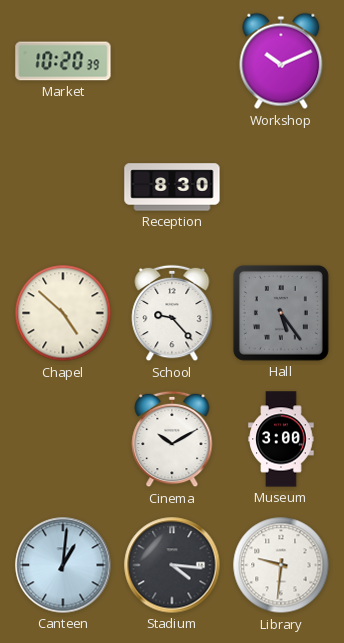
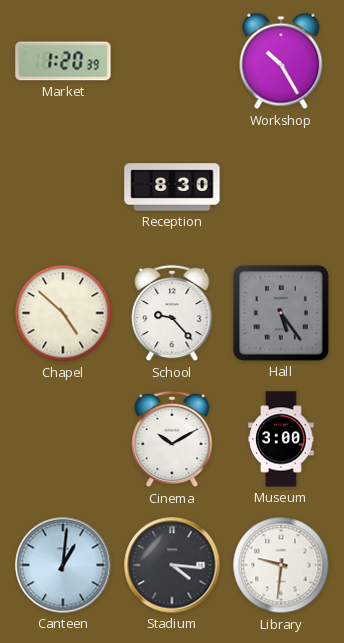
Market: 10:20 -> 1:20
Workshop: 10:11 -> 10:25
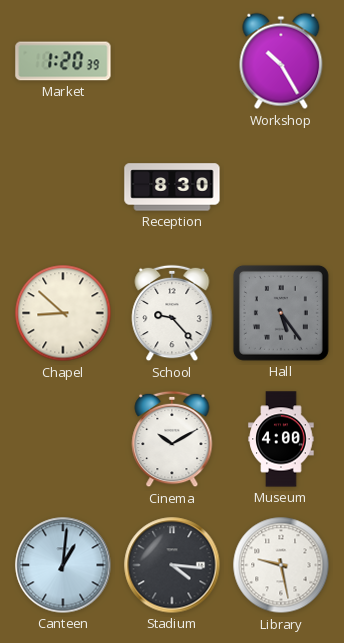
Chapel: 4:52 -> 8:52
Museum: 3:00 -> 4:00
Library: 9:31 -> 9:28
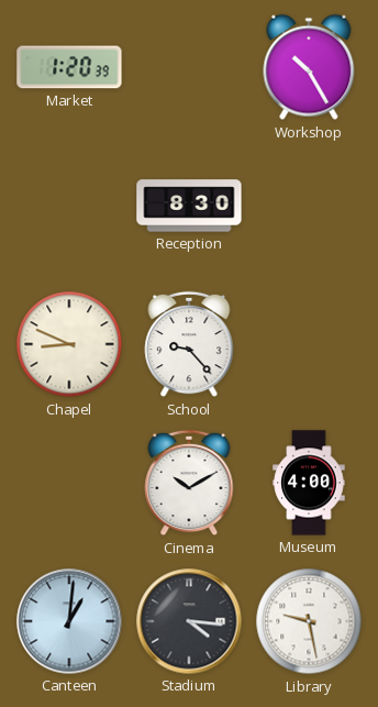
Chapel: 8:52 -> 8:49
Hall: 5:24 -> none
